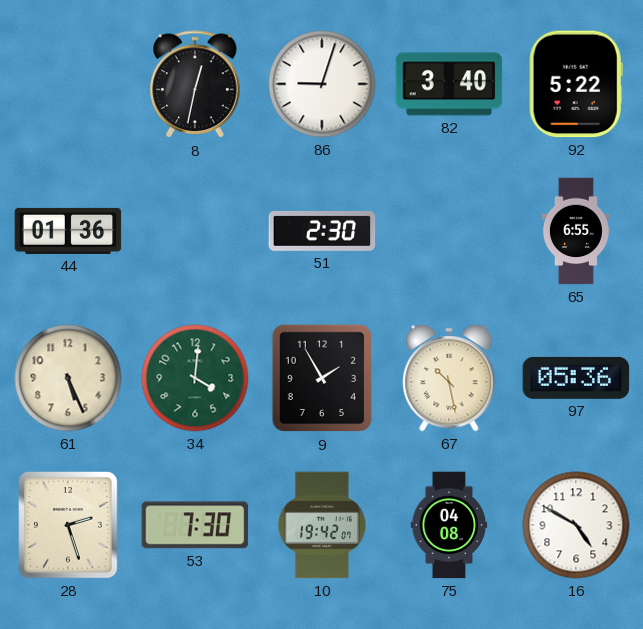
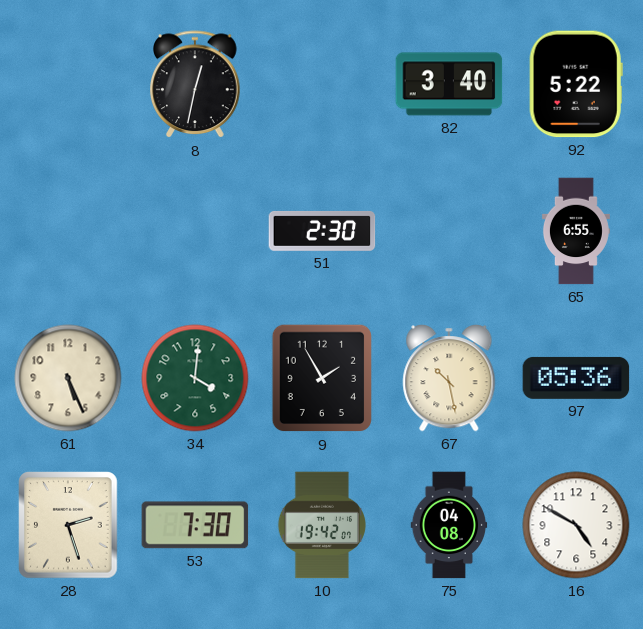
86: 9:03 -> none
44: 01:36 -> none
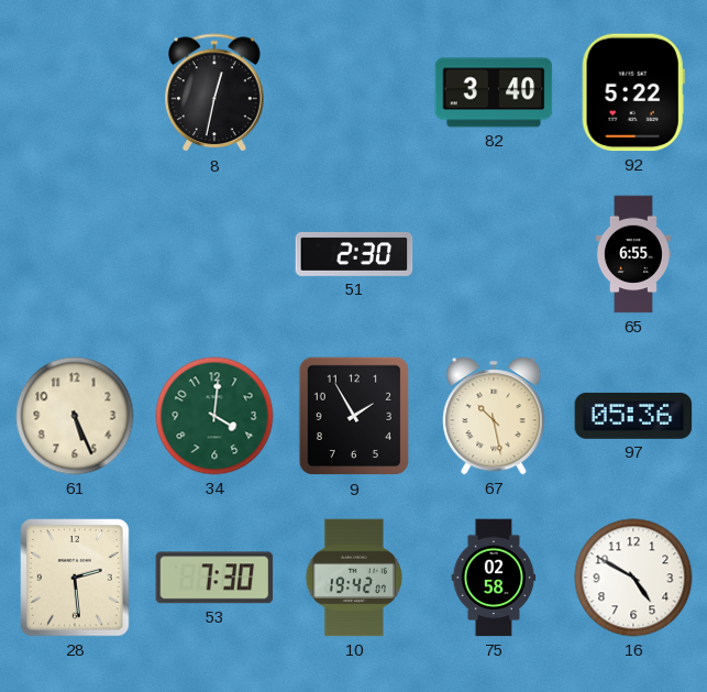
28: 2:27 -> 2:29
75: 04:08 -> 02:58
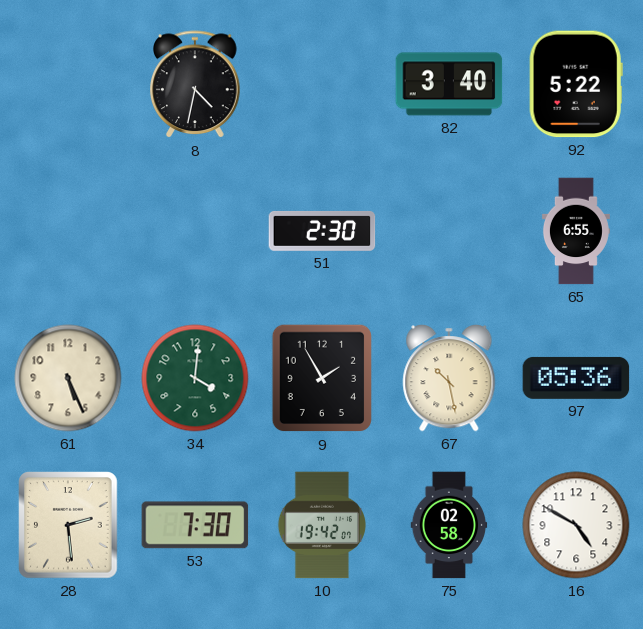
8: 12:32 -> 4:32
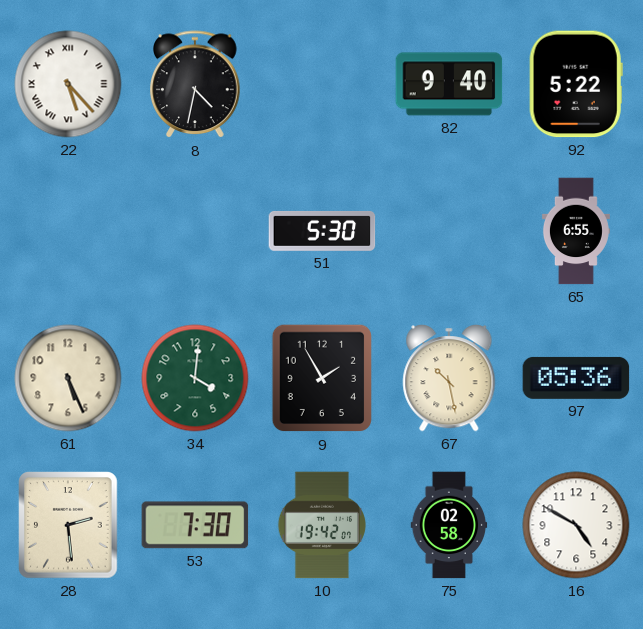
22: none -> 5:23
82: 3:40 -> 9:40
51: 2:30 -> 5:30
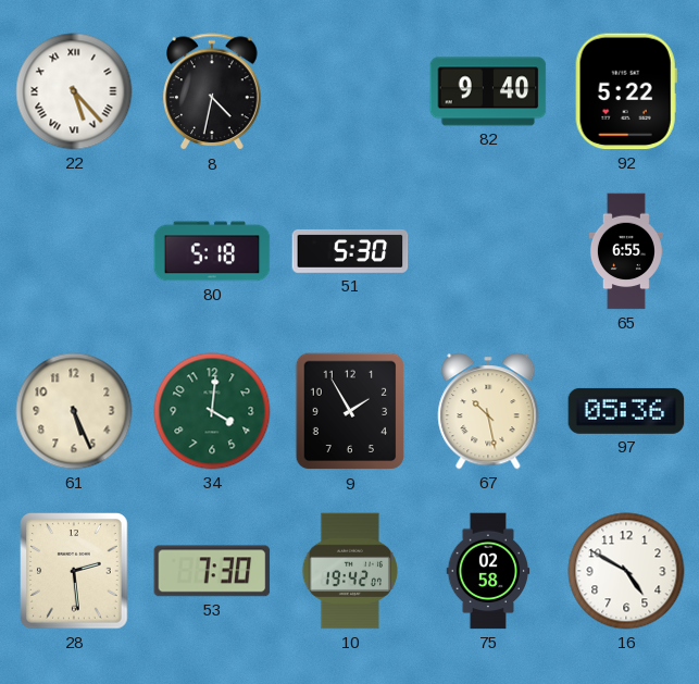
80: none -> 5:18
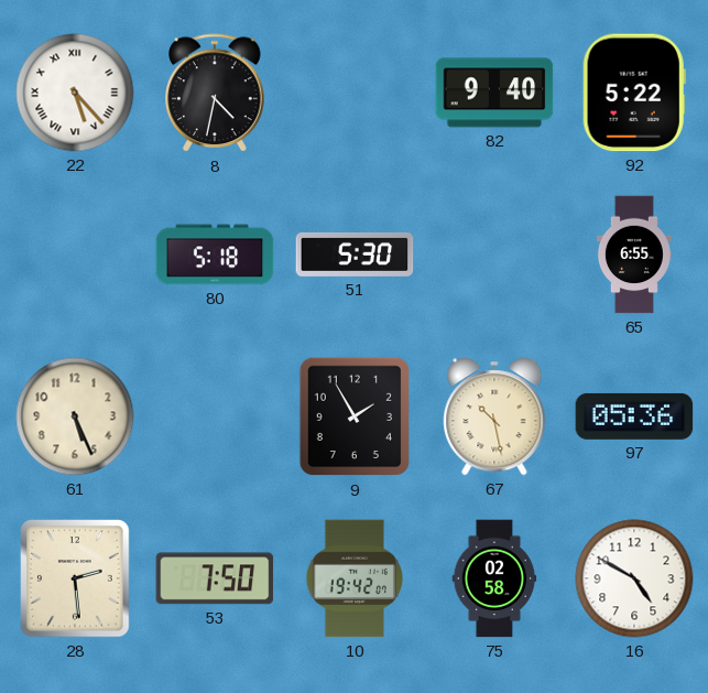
34: 4:01 -> none
53: 7:30 -> 7:50
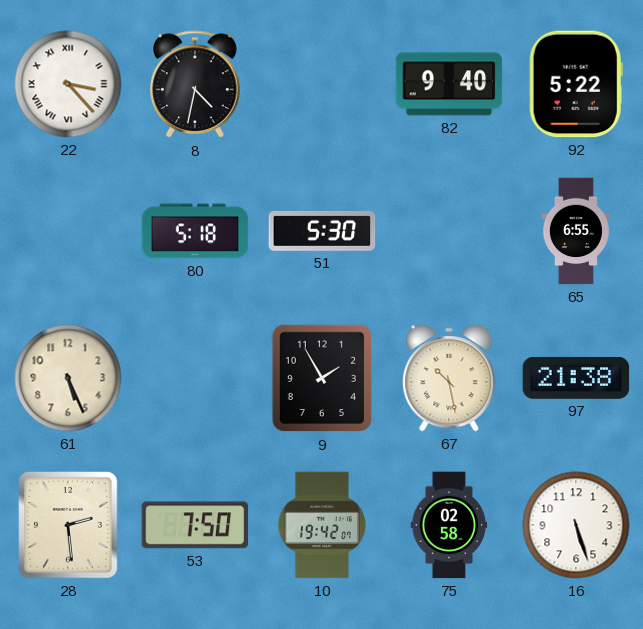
22: 5:23 -> 3:23
97: 05:36 -> 21:38
16: 4:50 -> 5:27
